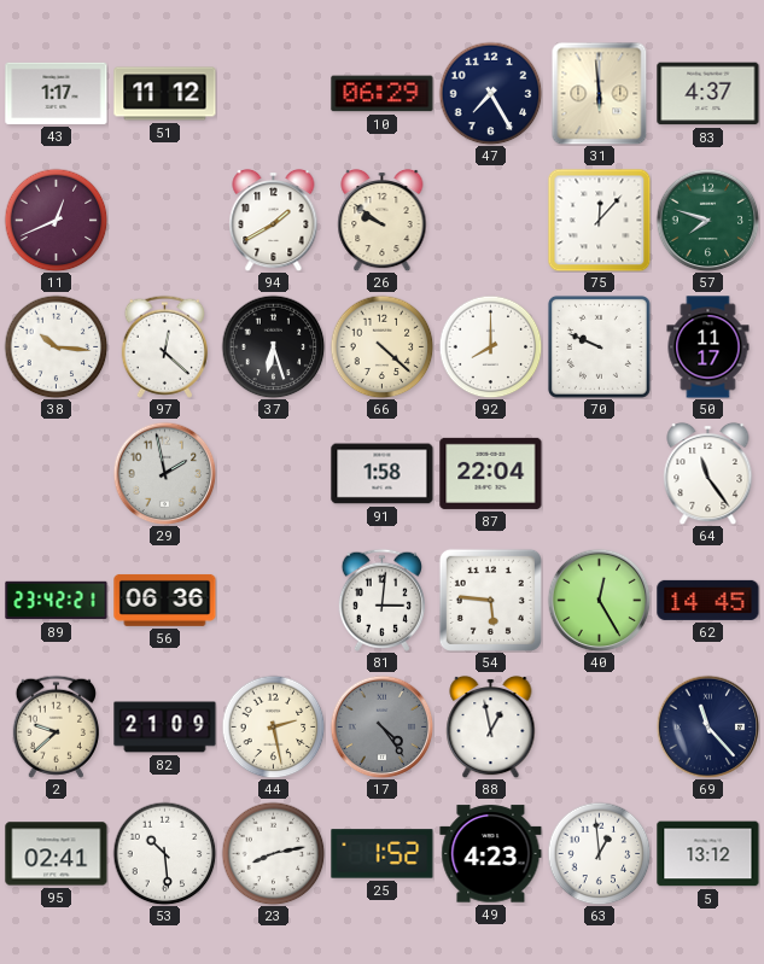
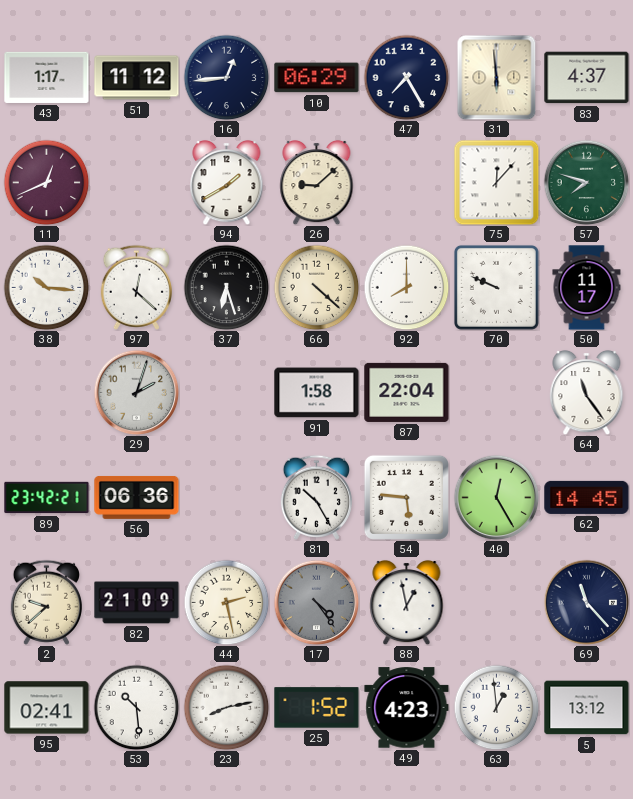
16: none -> 12:44
26: 9:51 -> 9:08
29: 1:58 -> 2:03
81: 3:01 -> 10:25
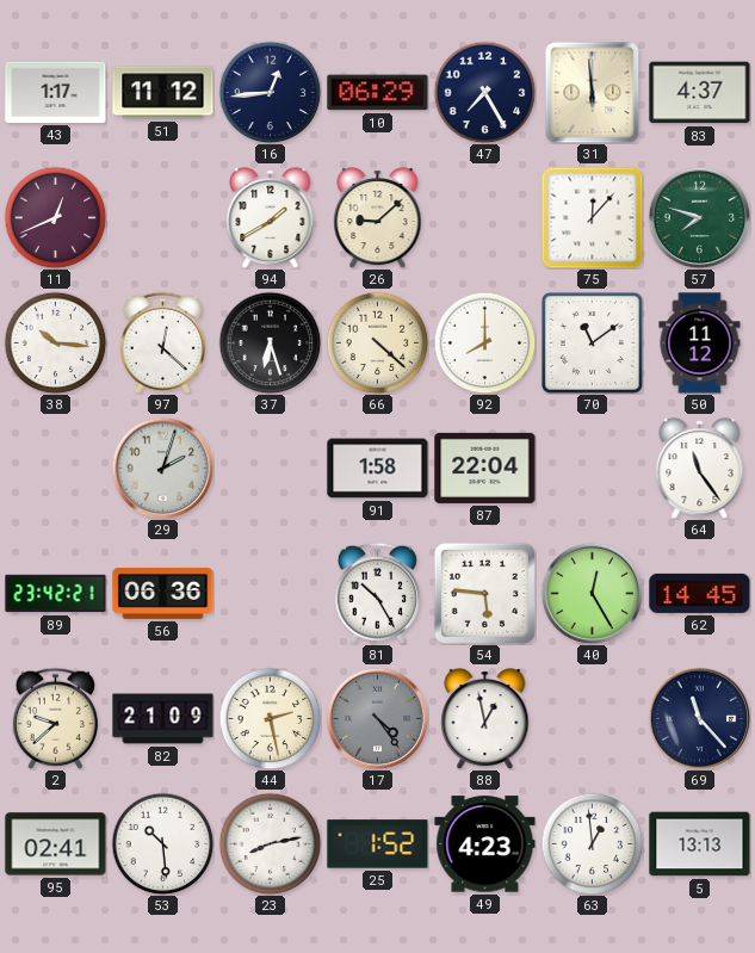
70: 9:49 -> 11:09
50: 11:17 -> 11:12
5: 13:12 -> 13:13
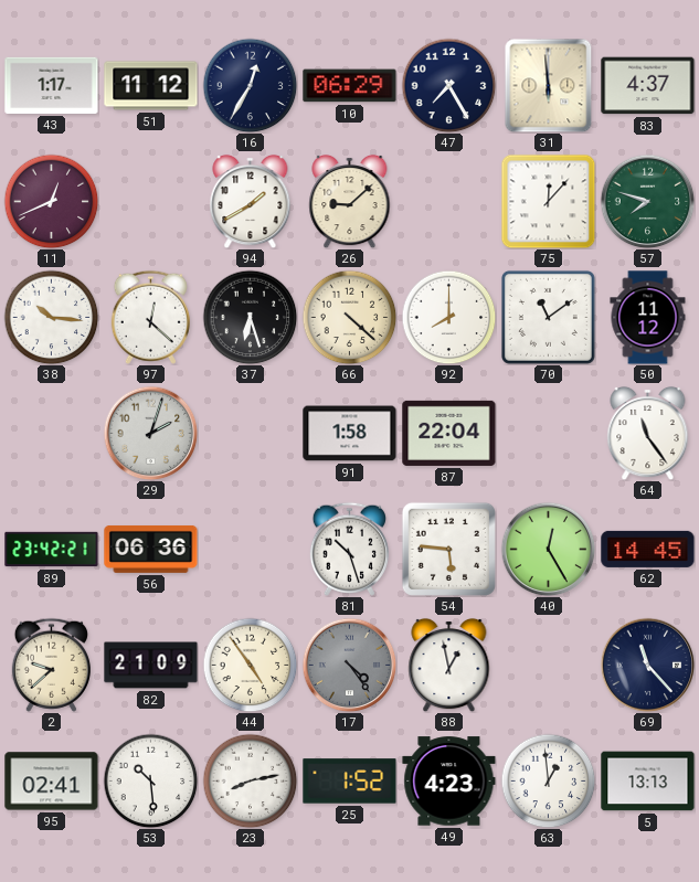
16: 12:44 -> 12:35
81: 10:25 -> 10:27
44: 2:28 -> 4:54
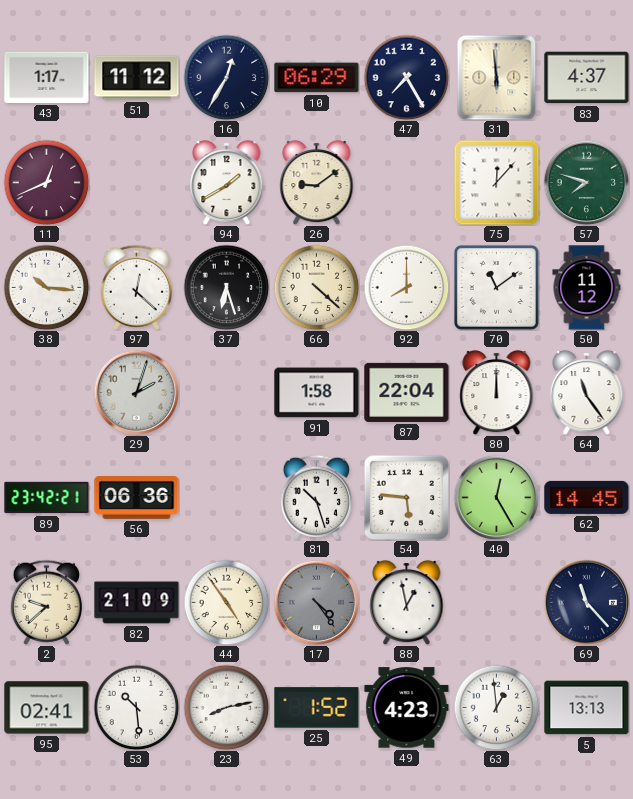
26: 9:08 -> 9:09
80: none -> 12:00
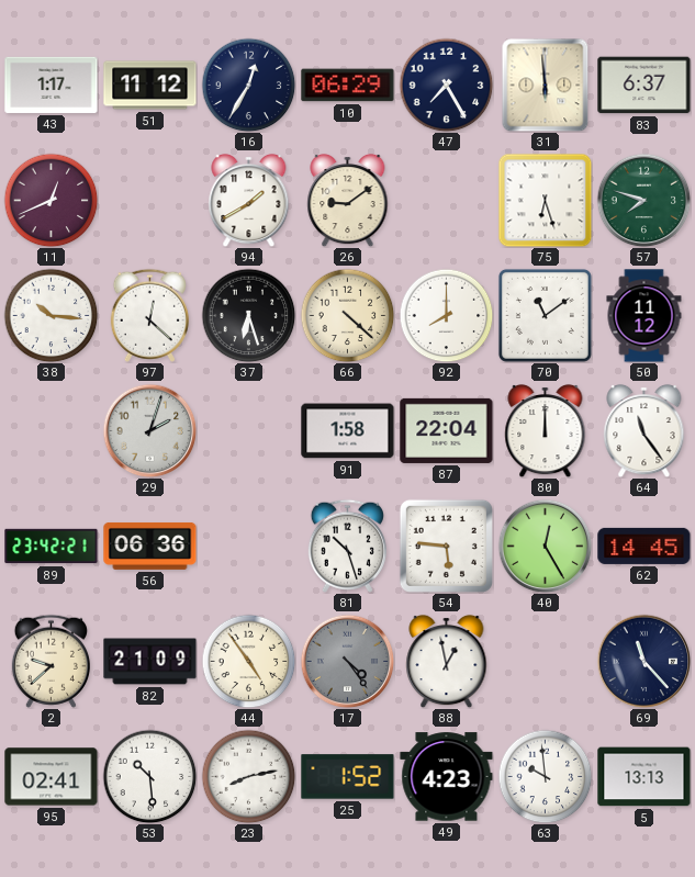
83: 4:37 -> 6:37
75: 12:07 -> 6:27
63: 12:59 -> 9:59
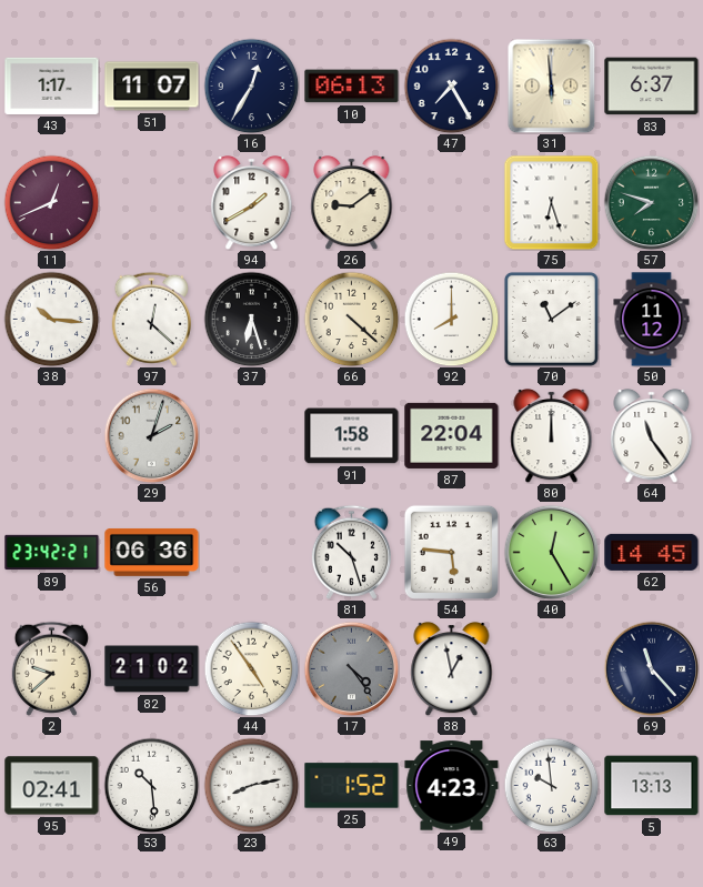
51: 11:12 -> 11:07
10: 06:29 -> 06:13
82: 21:09 -> 21:02
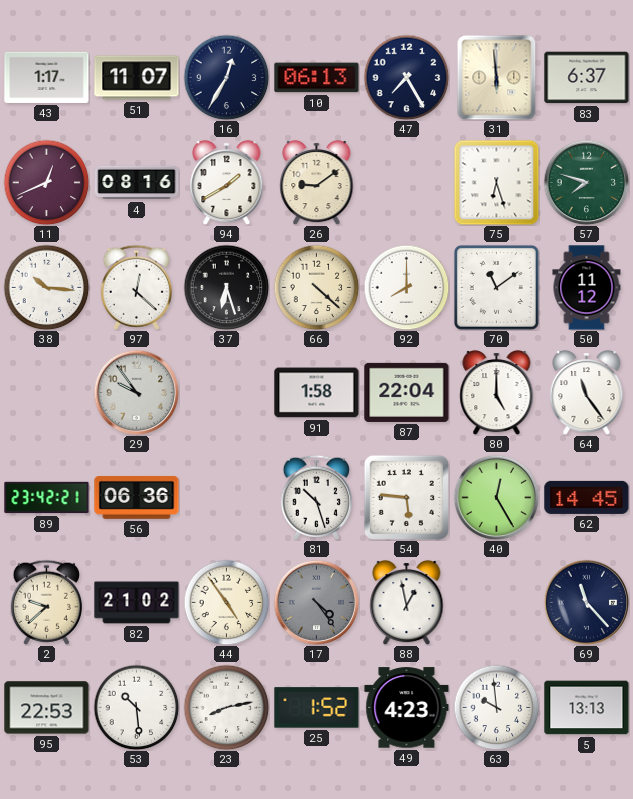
4: none -> 08:16
29: 2:03 -> 9:54
80: 12:00 -> 5:00
95: 02:41 -> 22:53
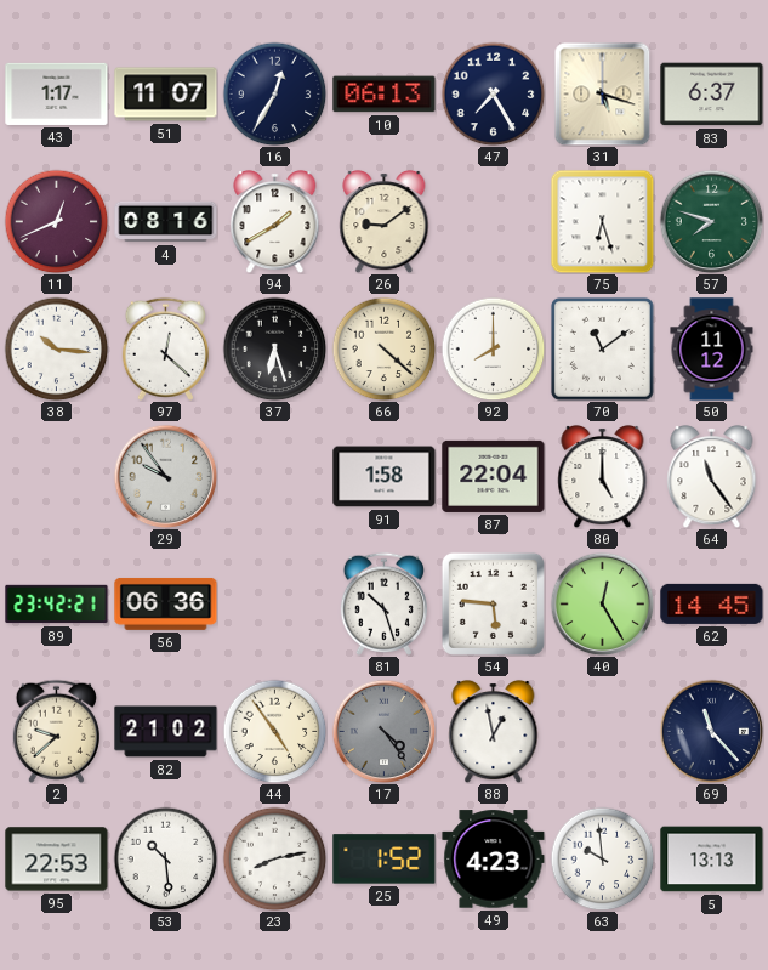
31: 5:59 -> 5:18
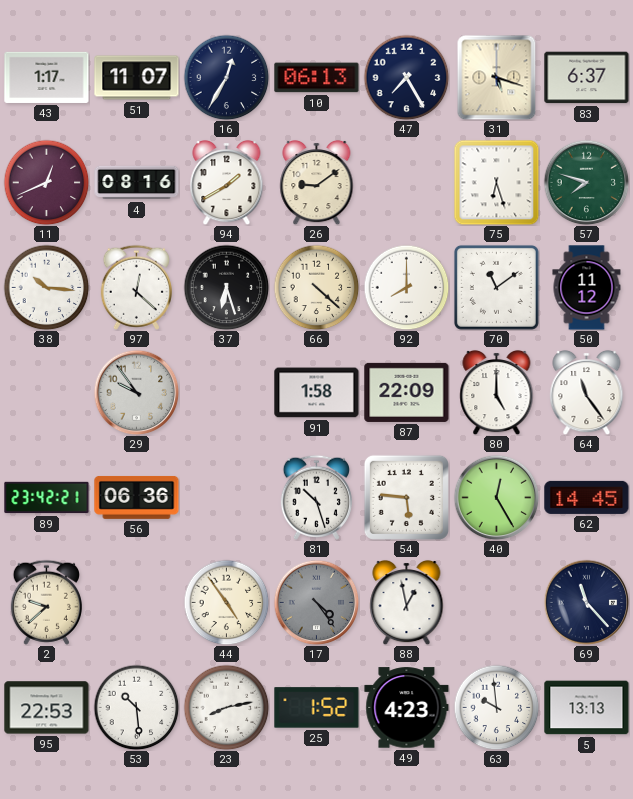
87: 22:04 -> 22:09
82: 21:02 -> none
